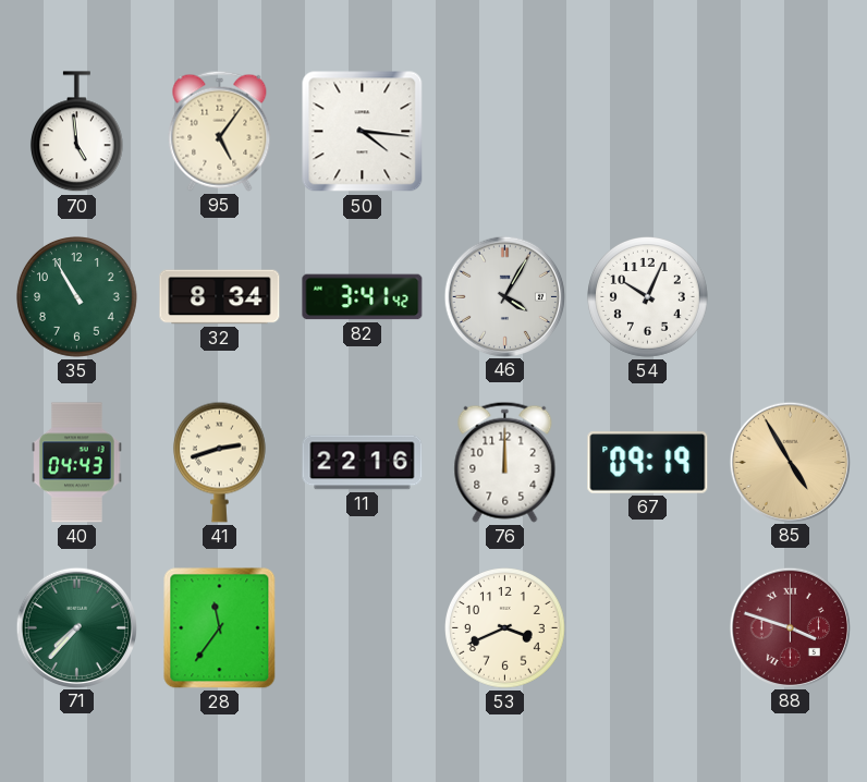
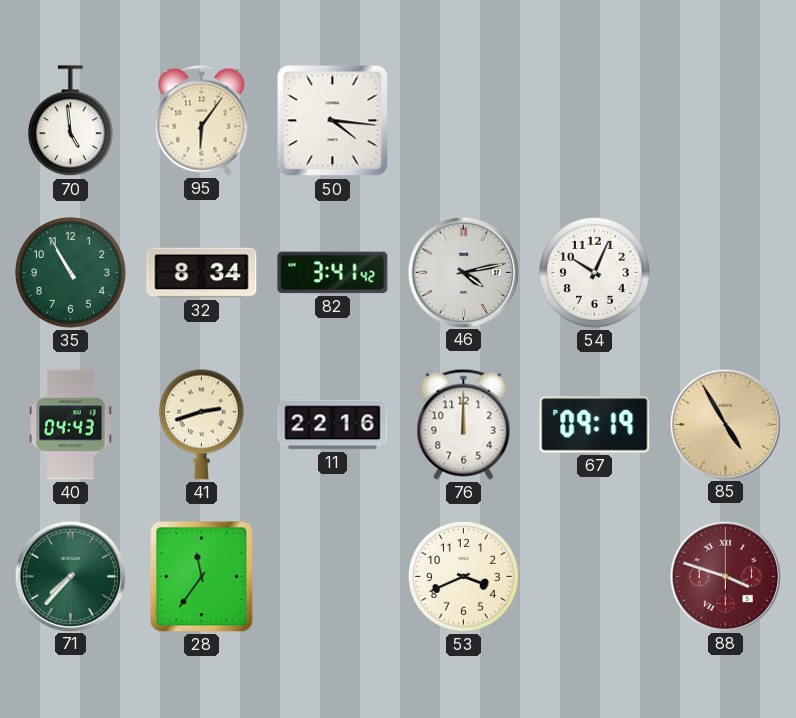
95: 5:06 -> 6:06
46: 4:05 -> 4:13
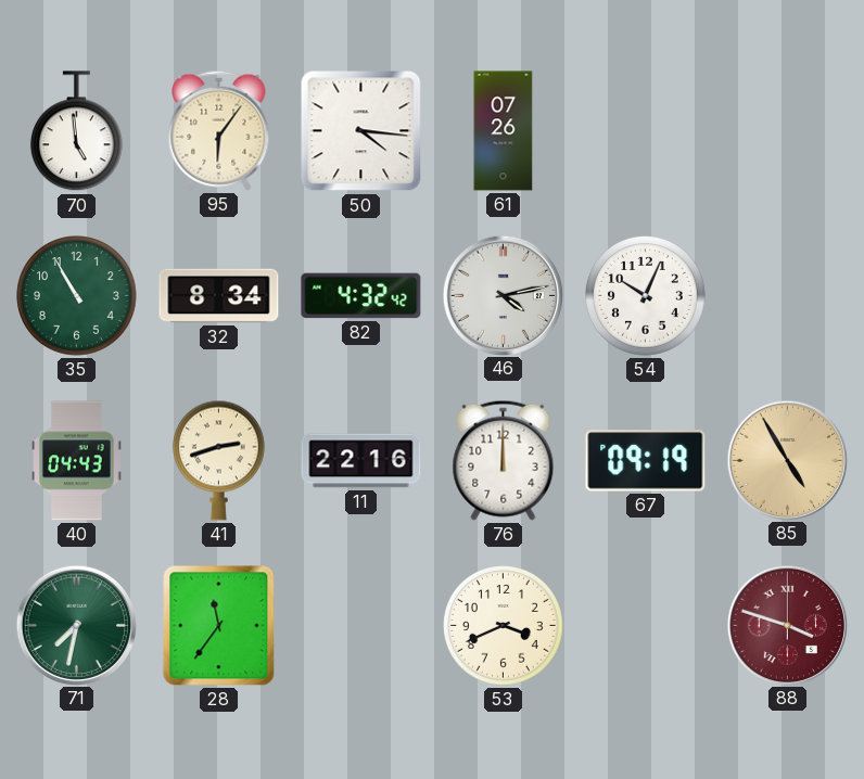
61: none -> 07:26
82: 3:41 -> 4:32
71: 7:37 -> 7:32
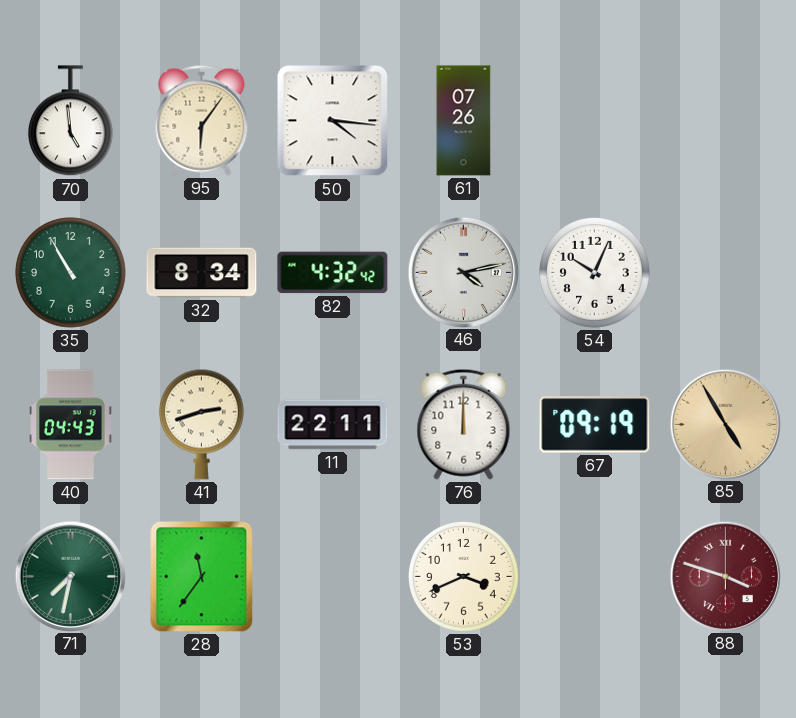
11: 22:16 -> 22:11
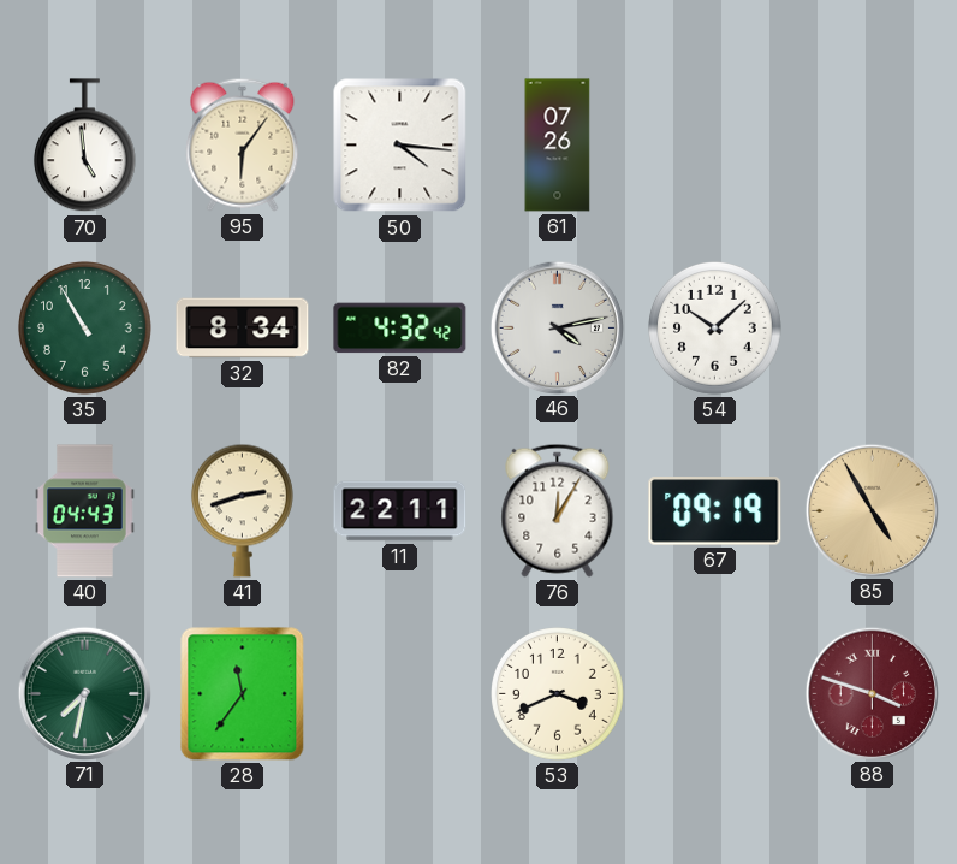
54: 10:04 -> 10:08
76: 12:00 -> 12:05
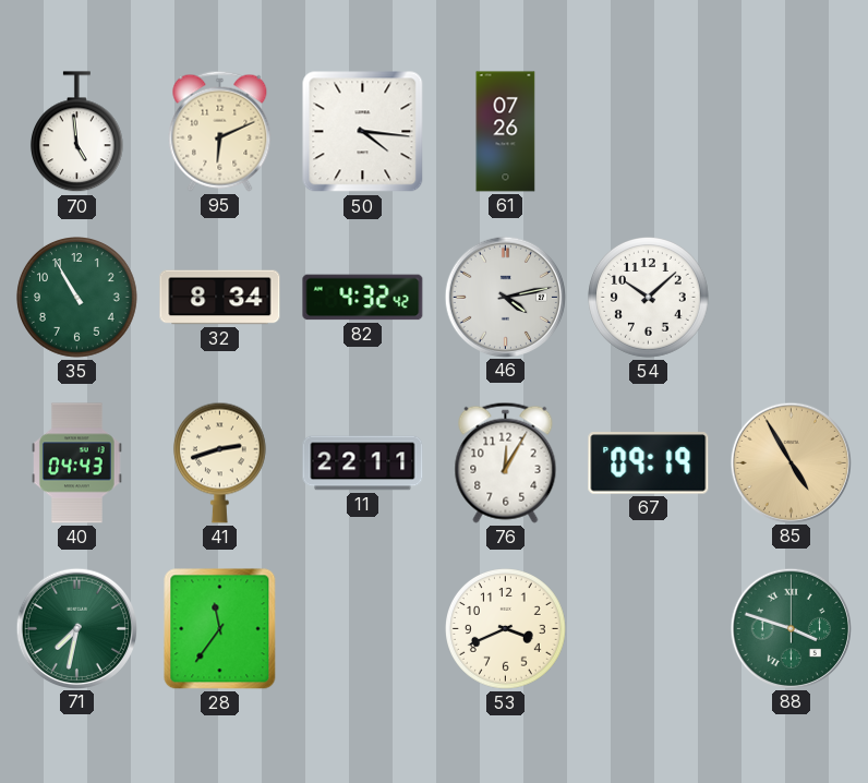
95: 6:06 -> 6:11
88 dial: burgundy -> green
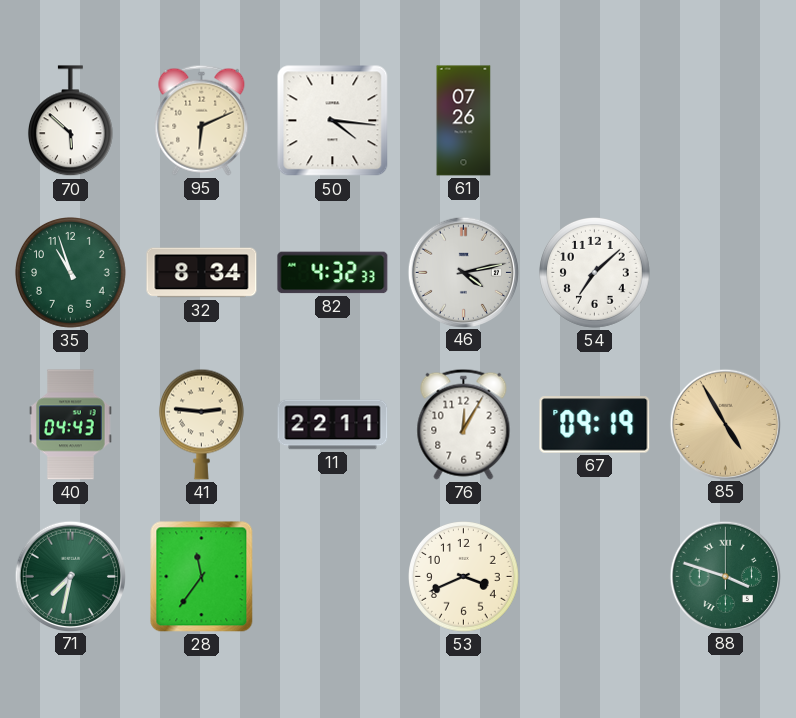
70: 4:59 -> 5:52
35: 10:55 -> 10:57
82: 4:32:42 -> 4:32:33
54: 10:08 -> 7:08
41: 2:42 -> 2:46
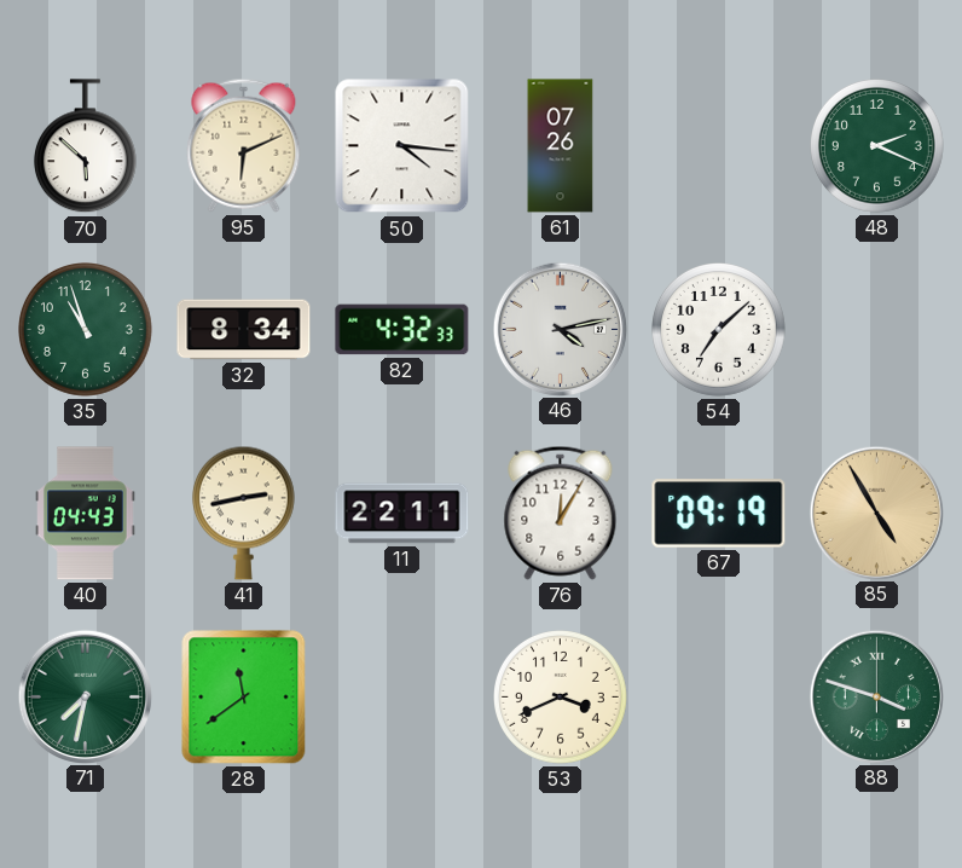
48: none -> 2:19
41: 2:46 -> 2:43
28: 11:36 -> 11:39
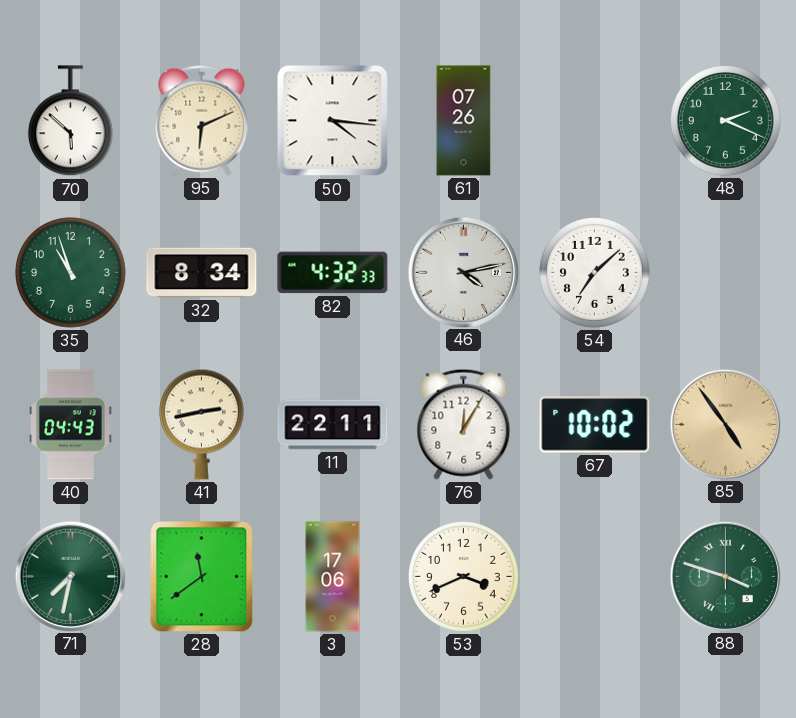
67: 09:19 -> 10:02
85: 4:55 -> 4:54
3: none -> 17:06
